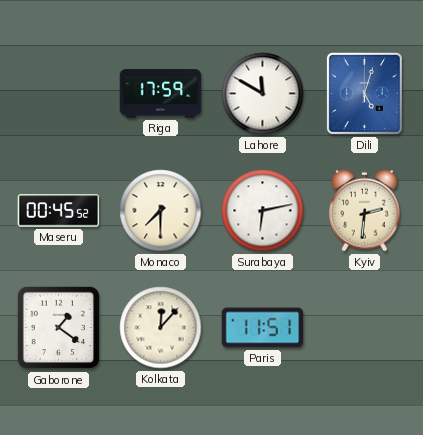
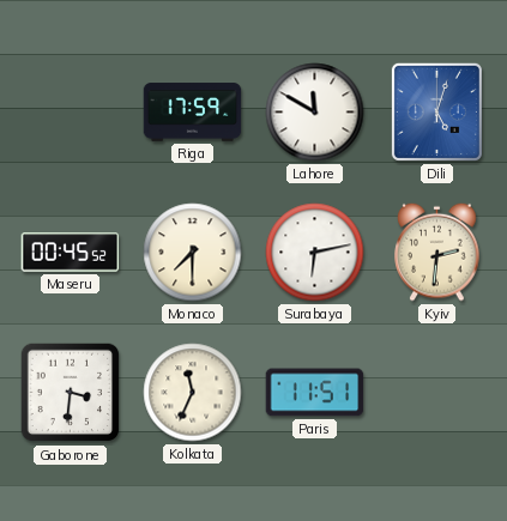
Gaborone: 1:21 -> 3:31
Kolkata: 12:07 -> 11:34
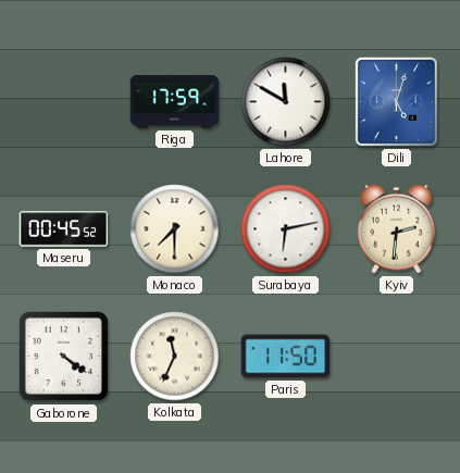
Gaborone: 3:31 -> 4:21
Paris: 11:51 -> 11:50
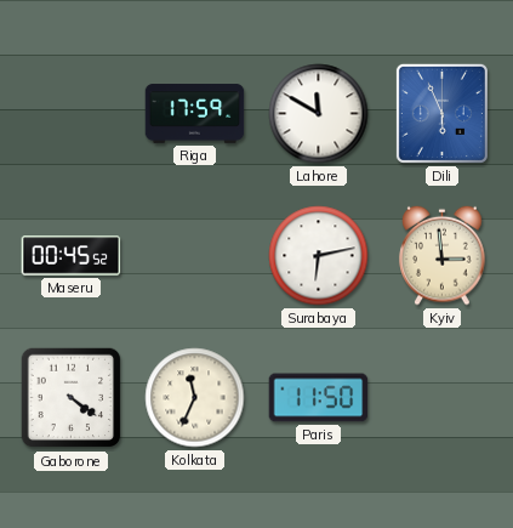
Dili: 5:03 -> 5:56
Monaco: 7:30 -> none
Kyiv: 2:31 -> 2:59
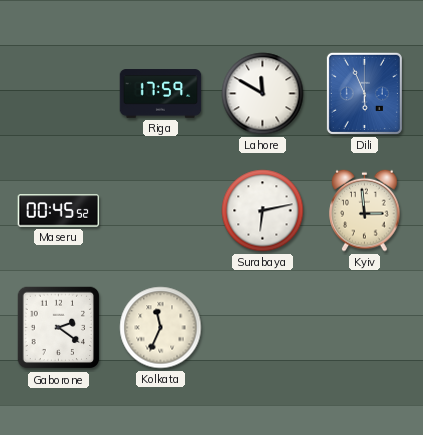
Gaborone: 4:21 -> 2:21
Paris: 11:50 -> none
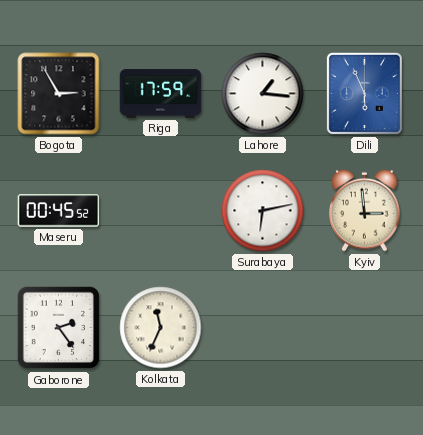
Bogota: none -> 2:55
Lahore: 11:50 -> 1:16
Gaborone: 2:21 -> 2:24
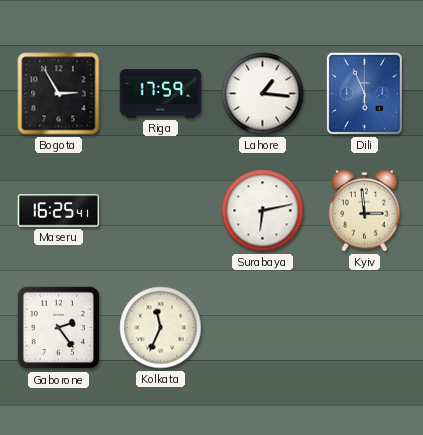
Maseru: 00:45 -> 16:25
